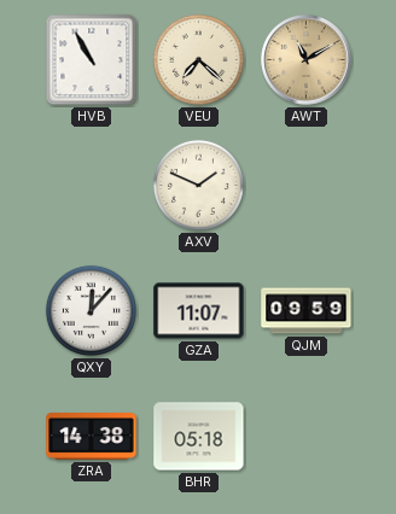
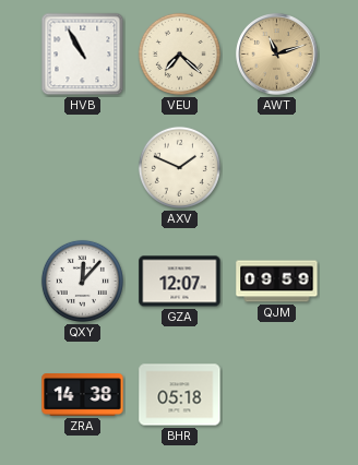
AWT: 11:10 -> 11:12
GZA: 11:07 -> 12:07
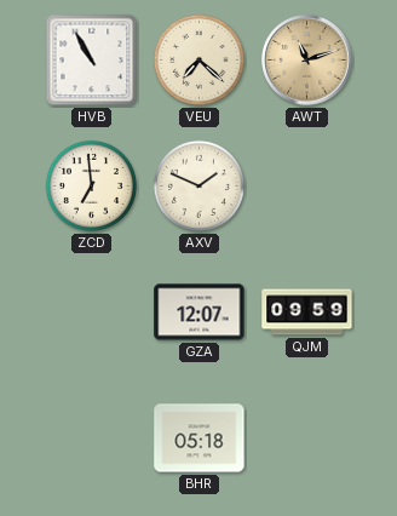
ZCD: none -> 6:59
QXY: 12:07 -> none
ZRA: 14:38 -> none
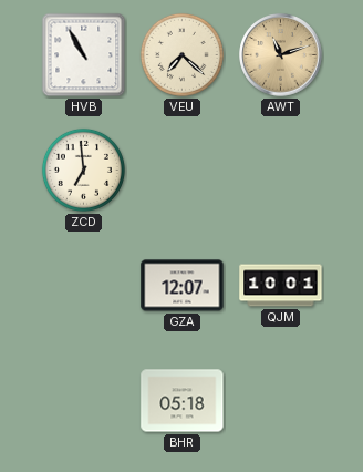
AXV: 1:49 -> none
QJM: 09:59 -> 10:01
